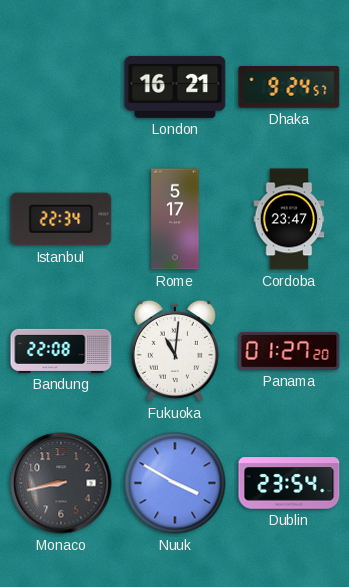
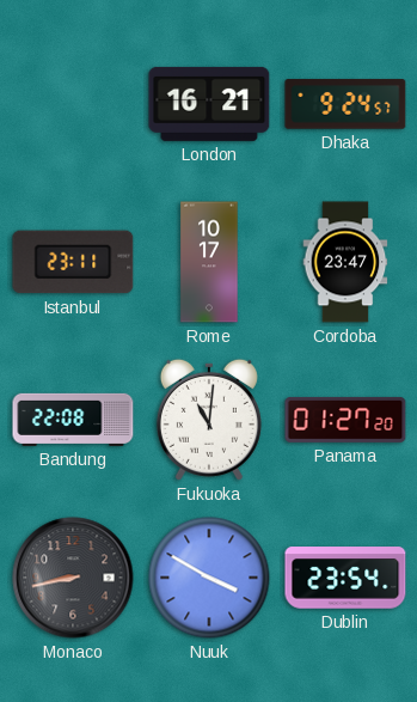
Istanbul: 22:34 -> 23:11
Rome: 5:17 -> 10:17
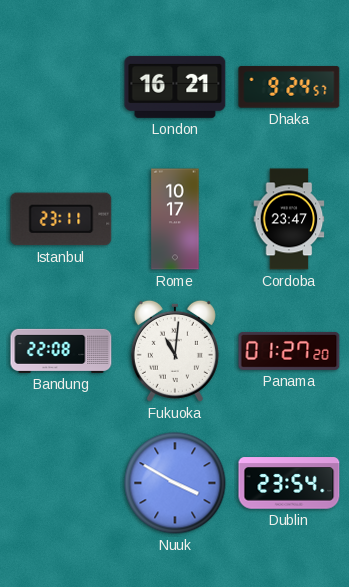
Monaco: 8:43 -> none
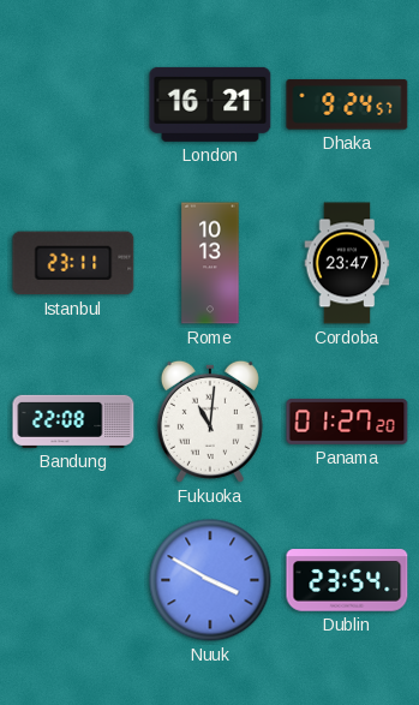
Rome: 10:17 -> 10:13
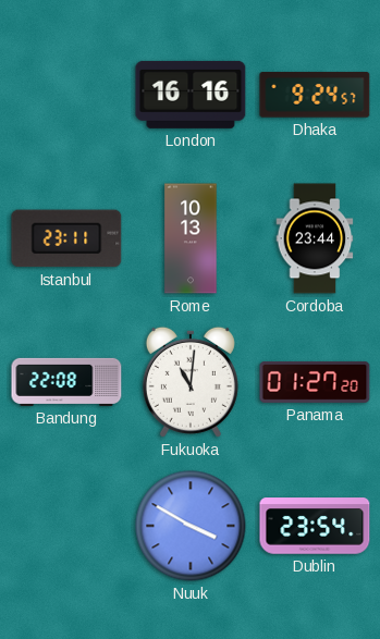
London: 16:21 -> 16:16
Cordoba: 23:47 -> 23:44
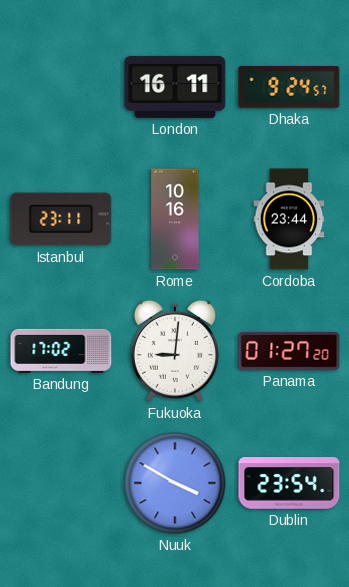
London: 16:16 -> 16:11
Rome: 10:13 -> 10:16
Bandung: 22:08 -> 17:02
Fukuoka: 11:01 -> 9:01
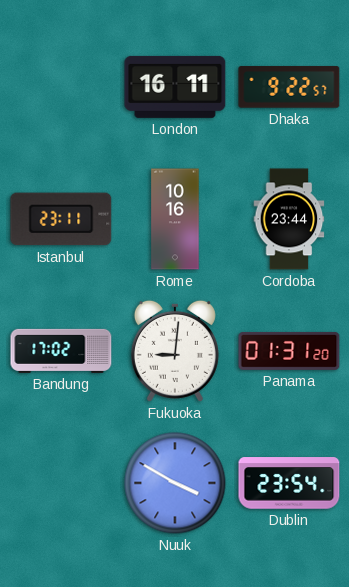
Dhaka: 9:24 -> 9:22
Panama: 01:27 -> 01:31
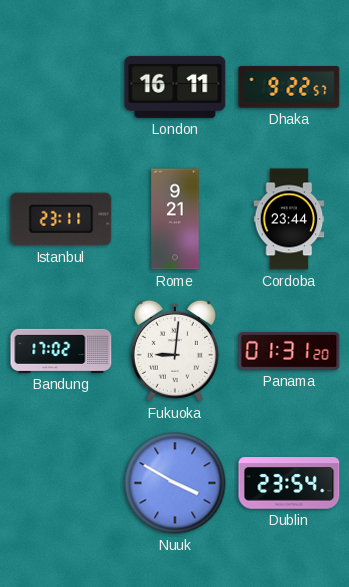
Rome: 10:16 -> 9:21
